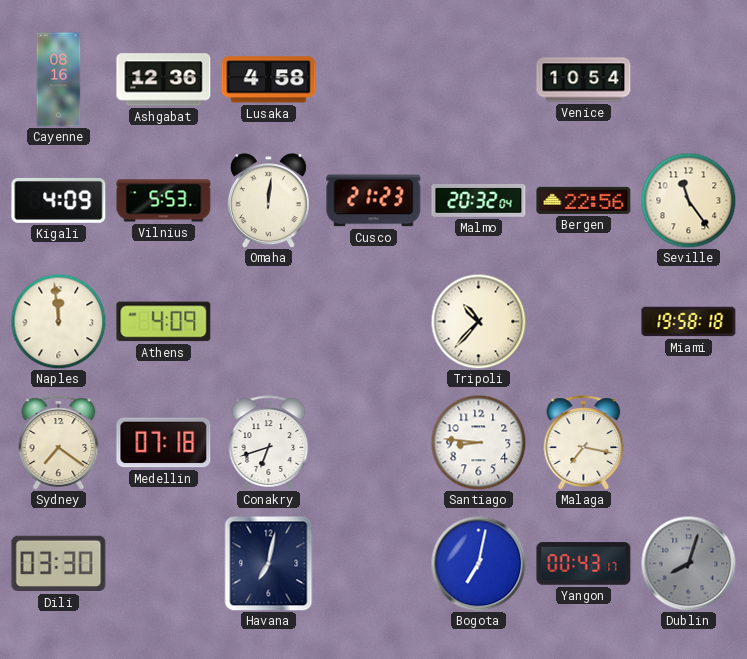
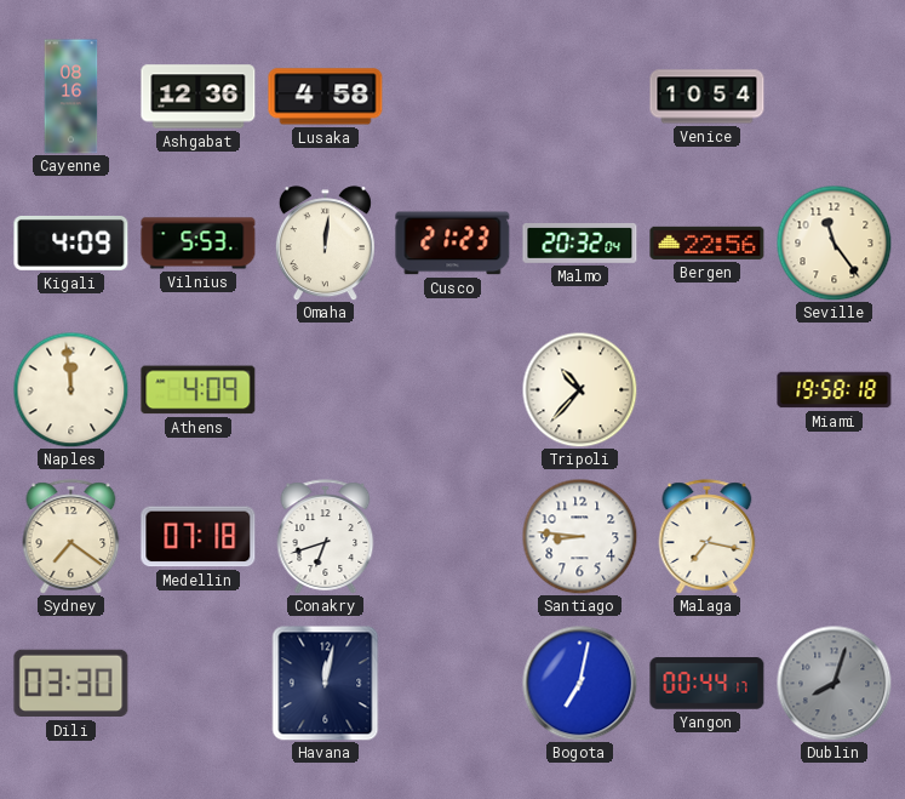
Havana: 7:02 -> 12:02
Yangon: 00:43 -> 00:44
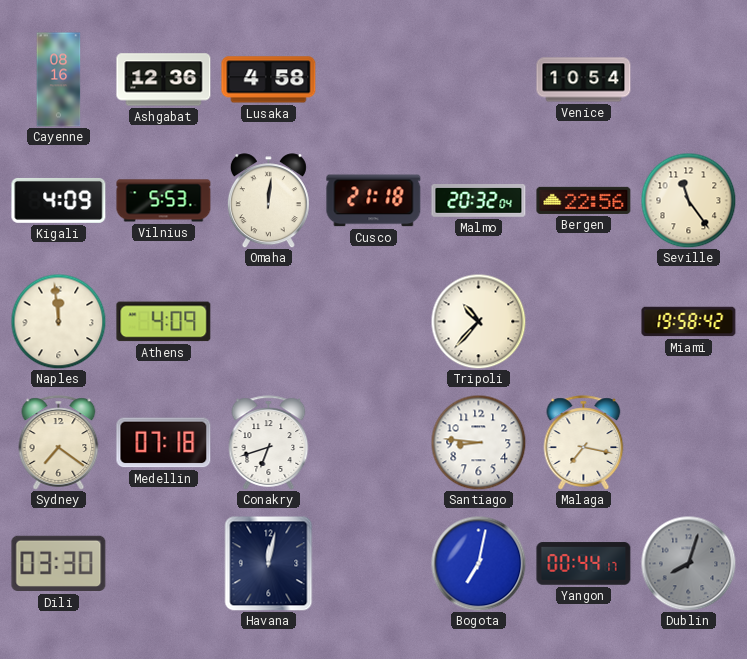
Cusco: 21:23 -> 21:18
Miami: 19:58:18 -> 19:58:42
